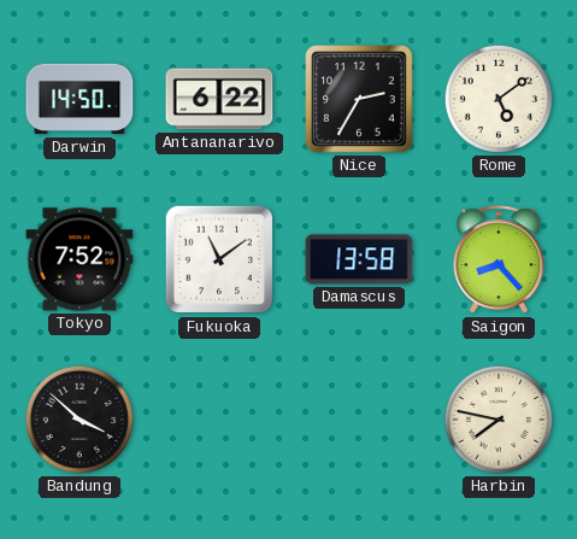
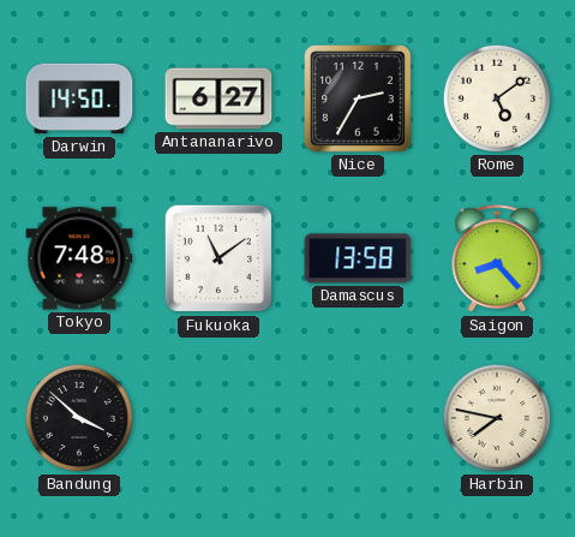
Antananarivo: 6:22 -> 6:27
Tokyo: 7:52 -> 7:48
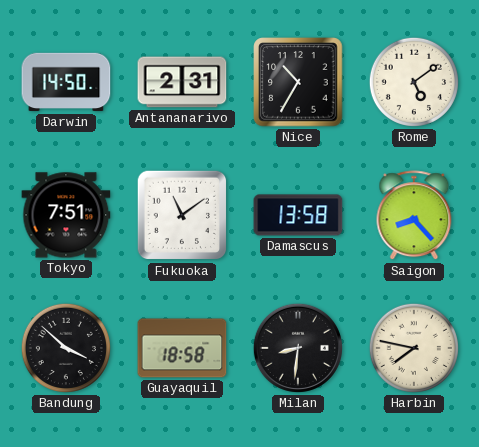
Antananarivo: 6:27 -> 2:31
Nice: 2:35 -> 10:35
Tokyo: 7:48 -> 7:51
Guayaquil: none -> 18:58
Milan: none -> 8:31
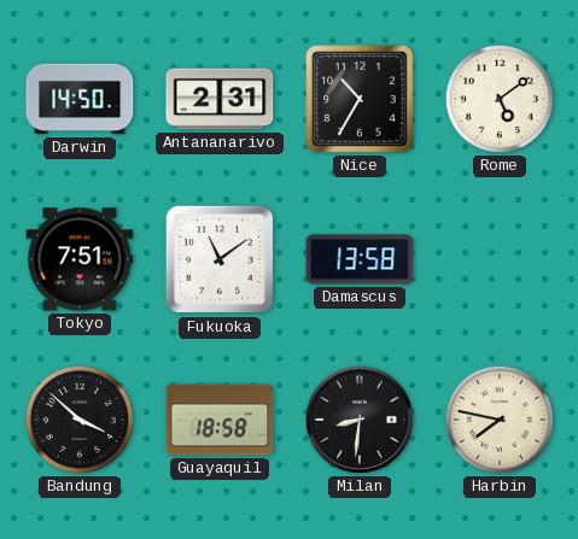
Saigon: 8:23 -> none
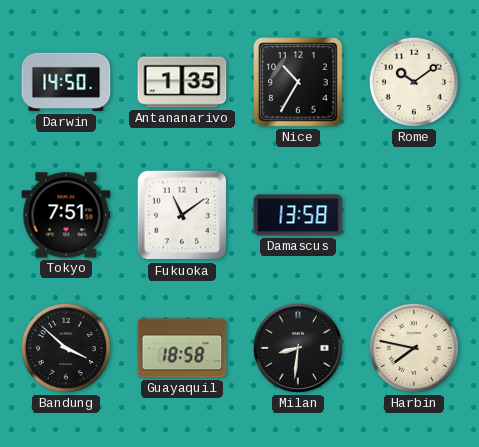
Antananarivo: 2:31 -> 1:35
Rome: 5:09 -> 10:09
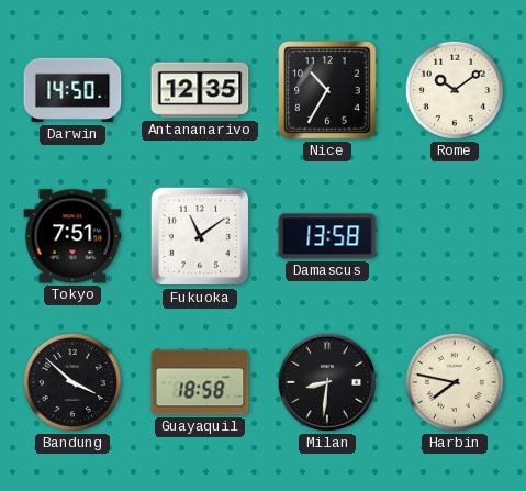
Antananarivo: 1:35 -> 12:35
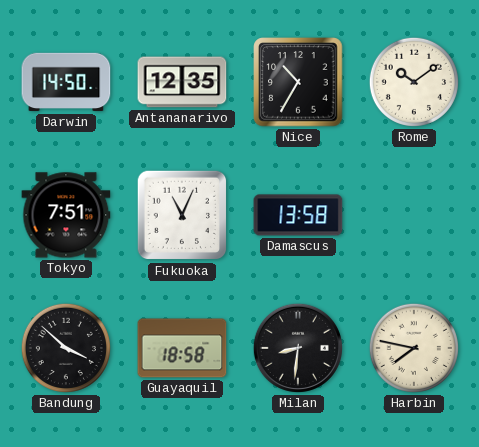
Fukuoka: 11:09 -> 11:04
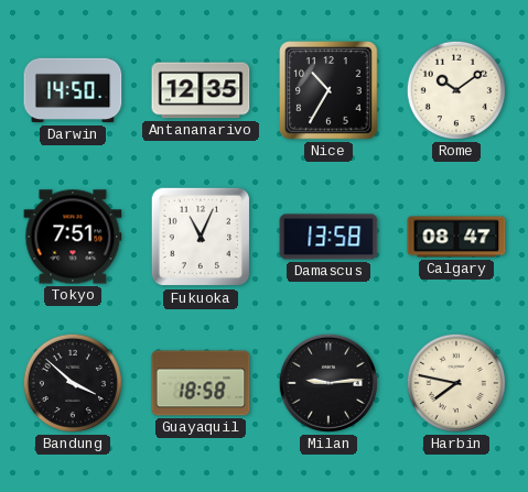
Calgary: none -> 08:47
Milan: 8:31 -> 9:14
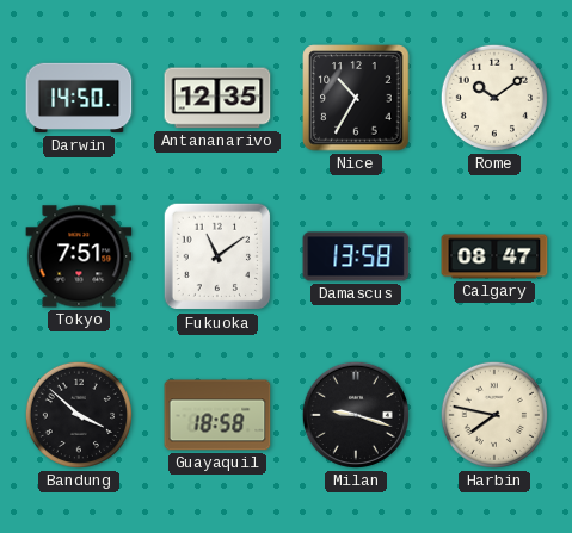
Fukuoka: 11:04 -> 11:09
Milan: 9:14 -> 9:18
